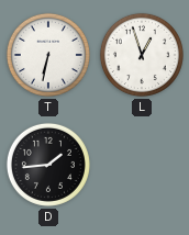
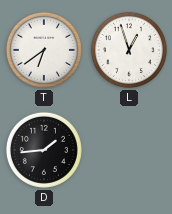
T: 6:32 -> 6:39
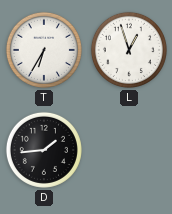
T: 6:39 -> 6:35
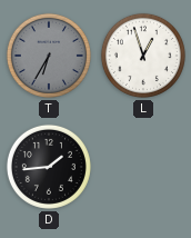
T dial: white -> grey
